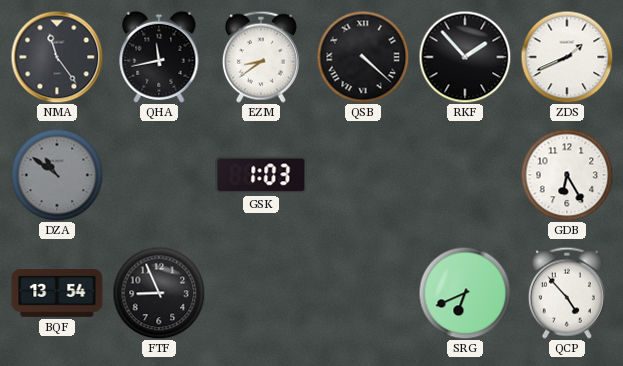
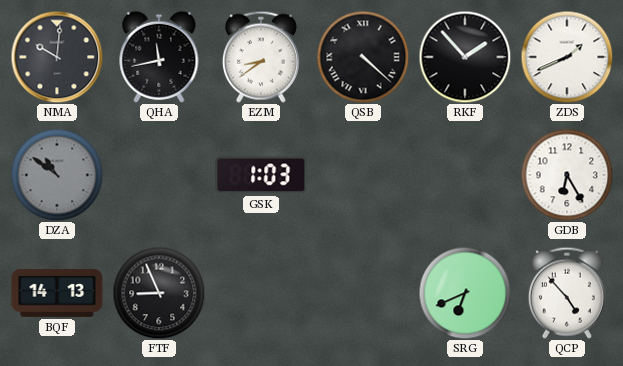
NMA: 11:24 -> 10:01
BQF: 13:54 -> 14:13
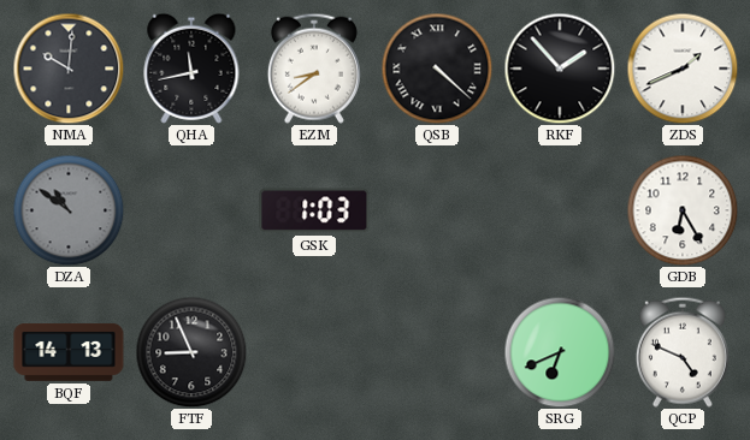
QCP: 4:53 -> 4:49
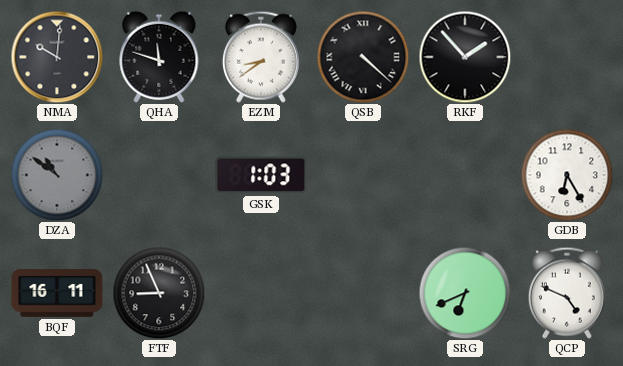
QHA: 11:43 -> 11:48
ZDS: 1:41 -> none
BQF: 14:13 -> 16:11
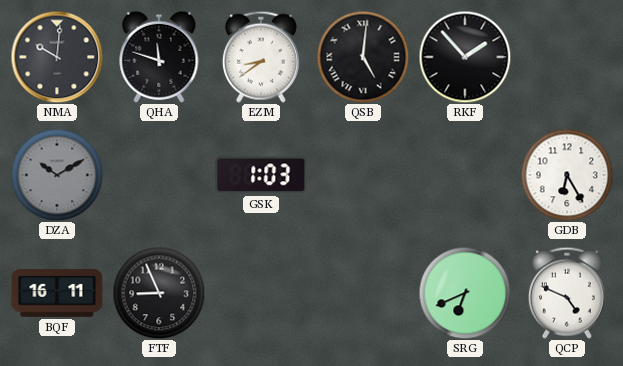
QSB: 4:22 -> 5:01
DZA: 10:51 -> 10:10
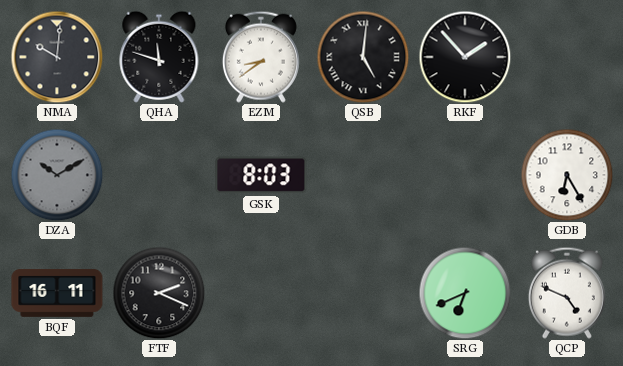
GSK: 1:03 -> 8:03
FTF: 8:56 -> 2:19
